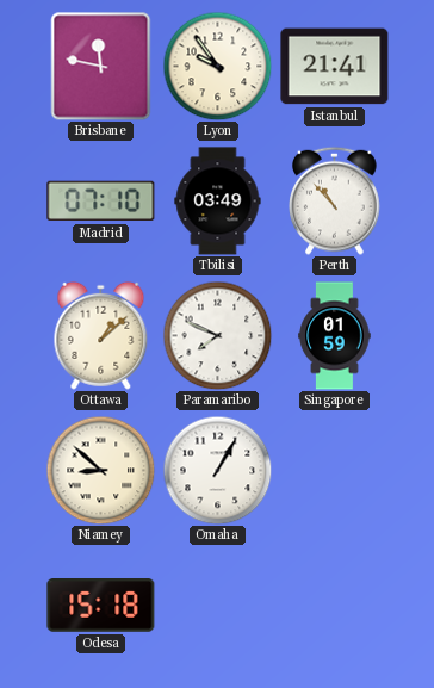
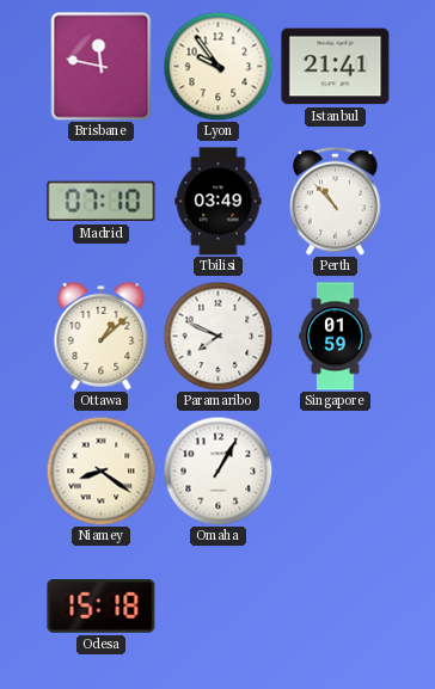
Niamey: 8:52 -> 8:21
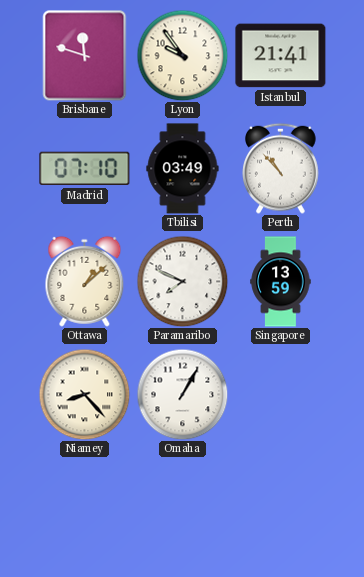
Brisbane: 11:47 -> 11:48
Singapore: 01:59 -> 13:59
Niamey: 8:21 -> 8:23
Odesa: 15:18 -> none
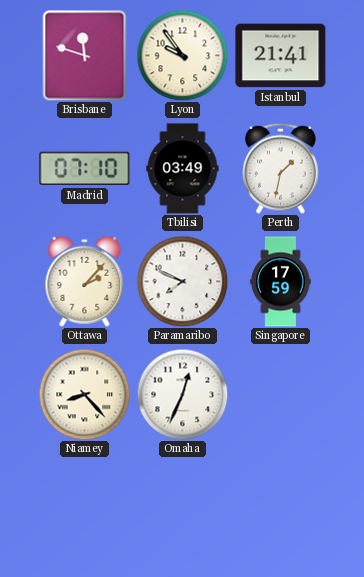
Perth: 10:53 -> 1:32
Ottawa: 1:08 -> 2:07
Singapore: 13:59 -> 17:59
Omaha: 1:05 -> 12:34
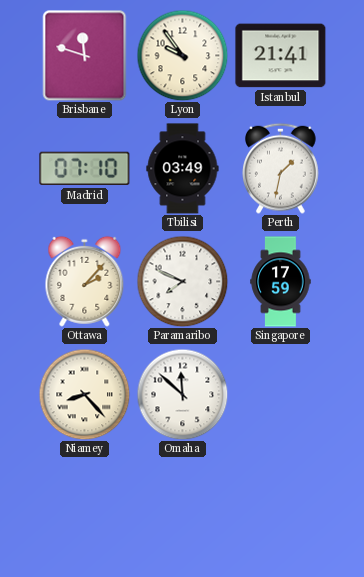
Omaha: 12:34 -> 11:52
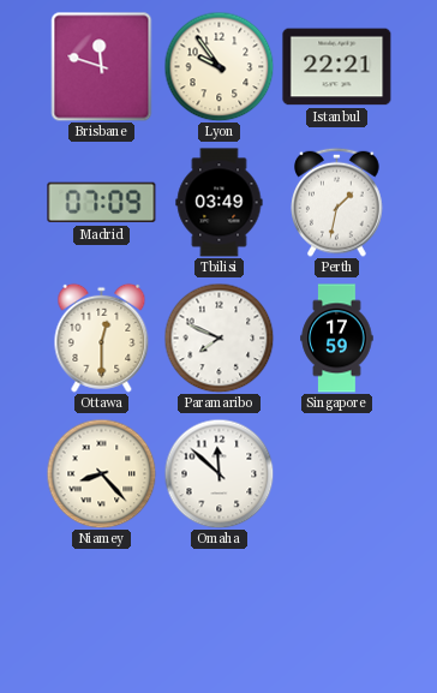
Istanbul: 21:41 -> 22:21
Madrid: 07:10 -> 07:09
Ottawa: 2:07 -> 12:30
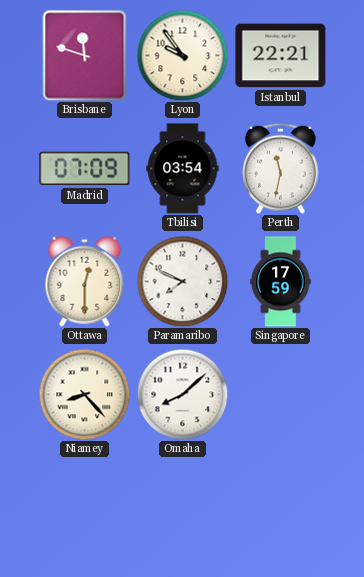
Tbilisi: 03:49 -> 03:54
Perth: 1:32 -> 11:32
Omaha: 11:52 -> 8:08
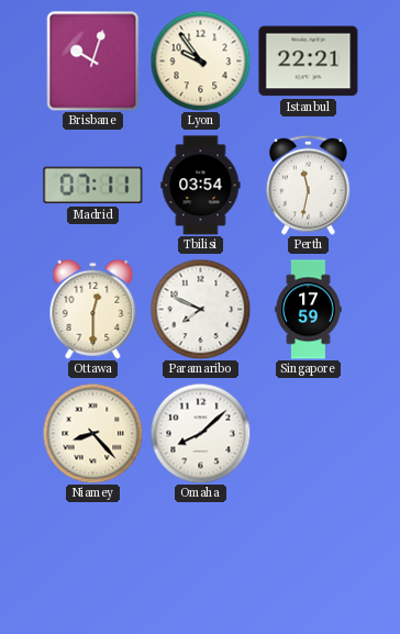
Brisbane: 11:48 -> 10:03
Madrid: 07:09 -> 07:11
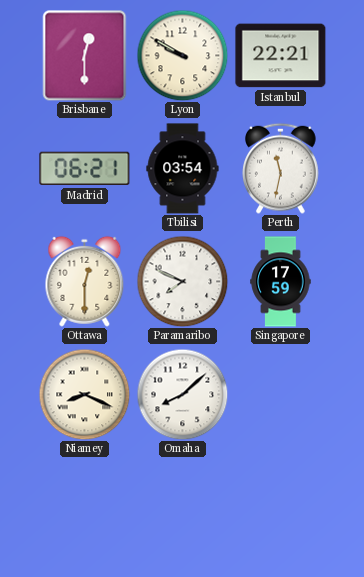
Brisbane: 10:03 -> 12:30
Lyon: 9:54 -> 9:50
Madrid: 07:11 -> 06:21
Niamey: 8:23 -> 8:19
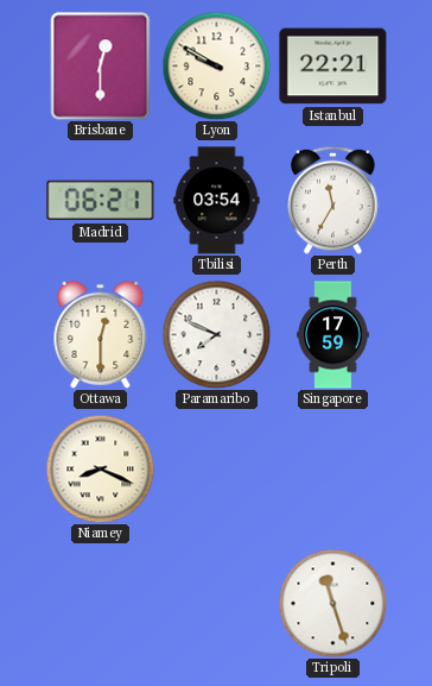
Perth: 11:32 -> 11:35
Omaha: 8:08 -> none
Tripoli: none -> 11:27
